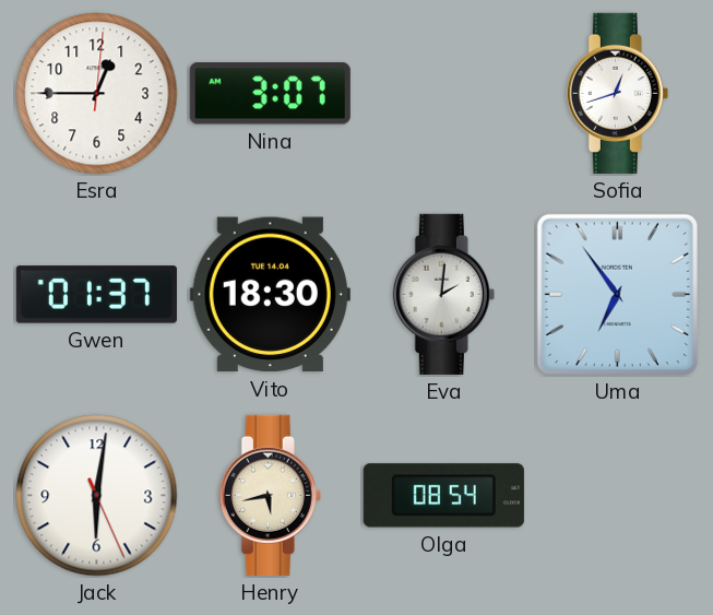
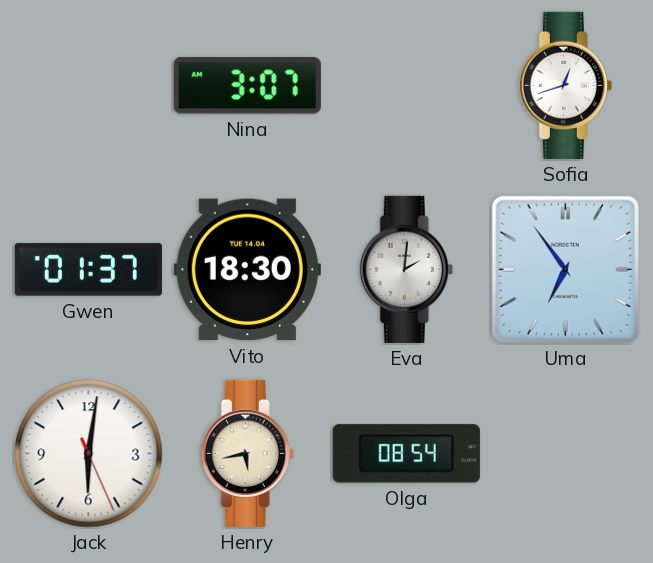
Esra: 12:45 -> none
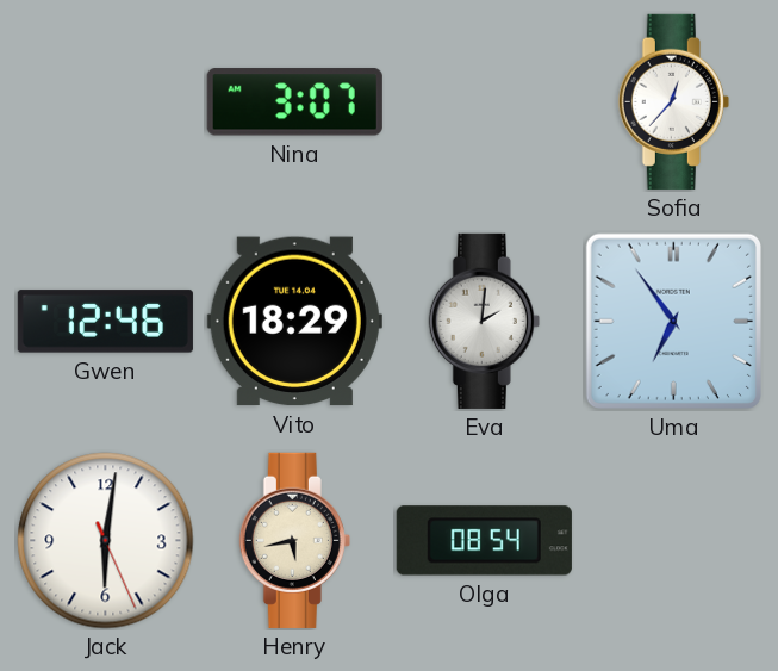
Sofia: 12:42 -> 12:37
Gwen: 01:37 -> 12:46
Vito: 18:30 -> 18:29
